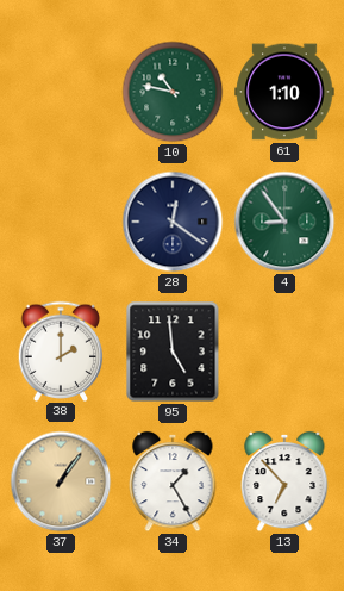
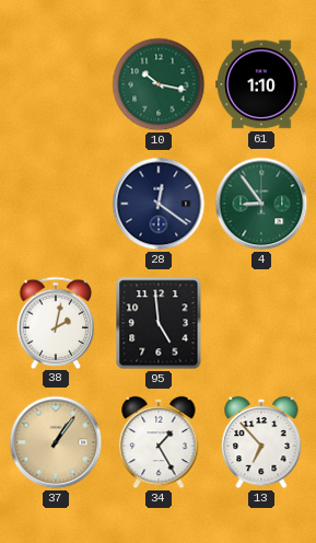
10: 10:47 -> 10:17
38: 2:00 -> 2:02
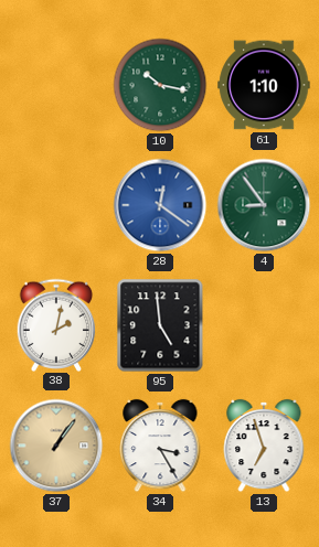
28 dial: navy -> blue
34: 1:25 -> 3:25
13: 6:53 -> 6:57
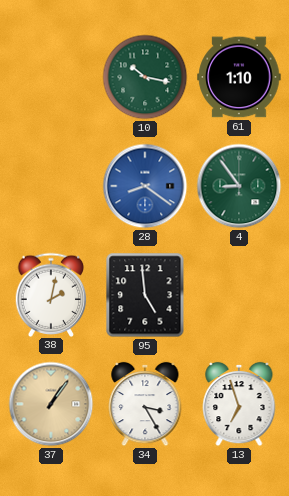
28: 12:21 -> 8:21
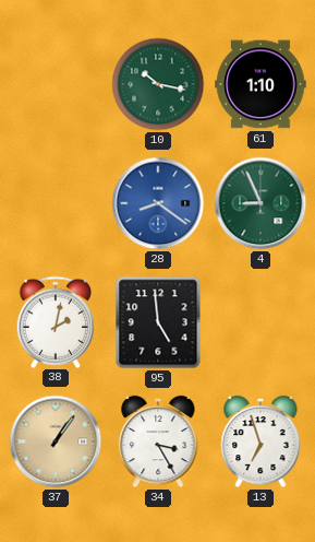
4: 8:54 -> 8:56
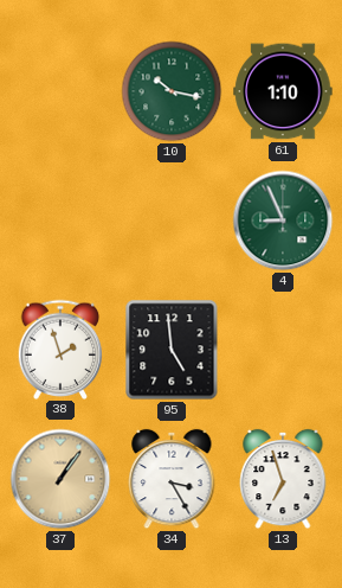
28: 8:21 -> none
38: 2:02 -> 1:57
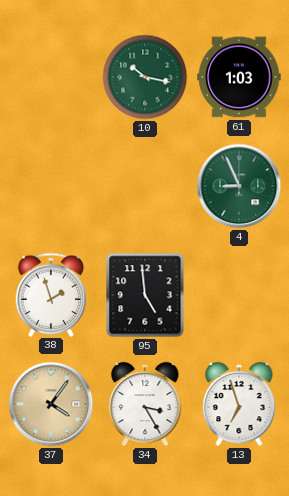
61: 1:10 -> 1:03
37: 1:06 -> 4:06
